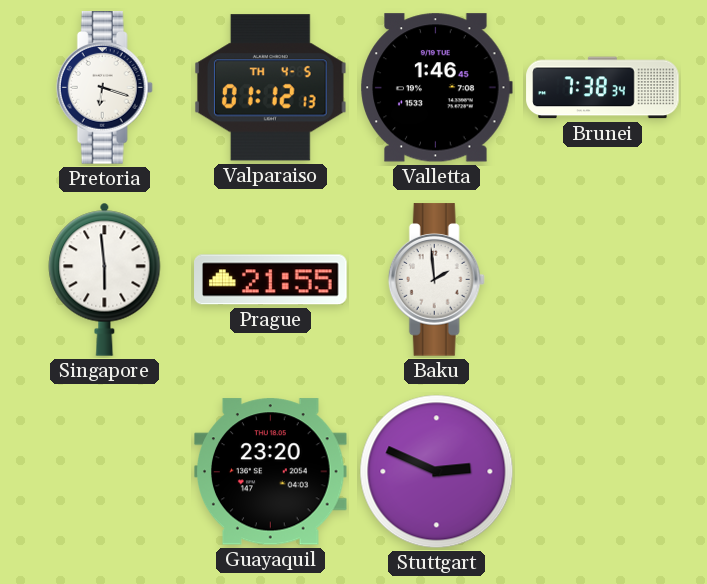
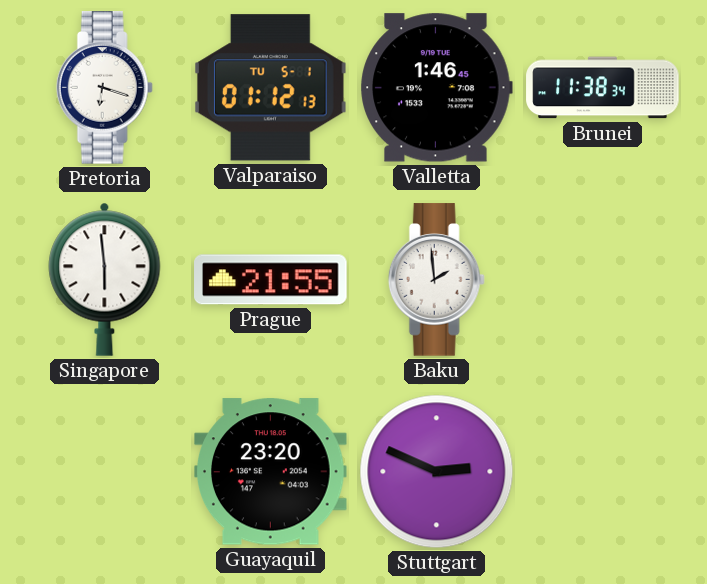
Valparaiso date: TH 4-5 -> TU 5-1
Brunei: 7:38 -> 11:38
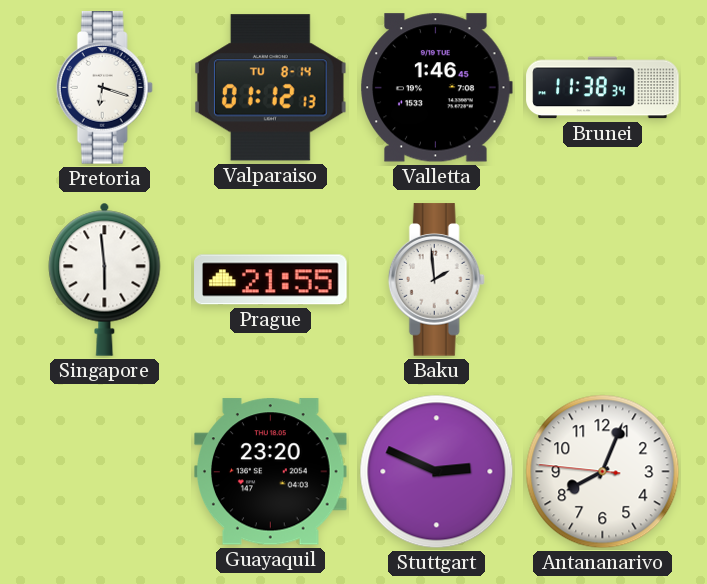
Valparaiso date: TU 5-1 -> TU 8-14
Antananarivo: none -> 8:03
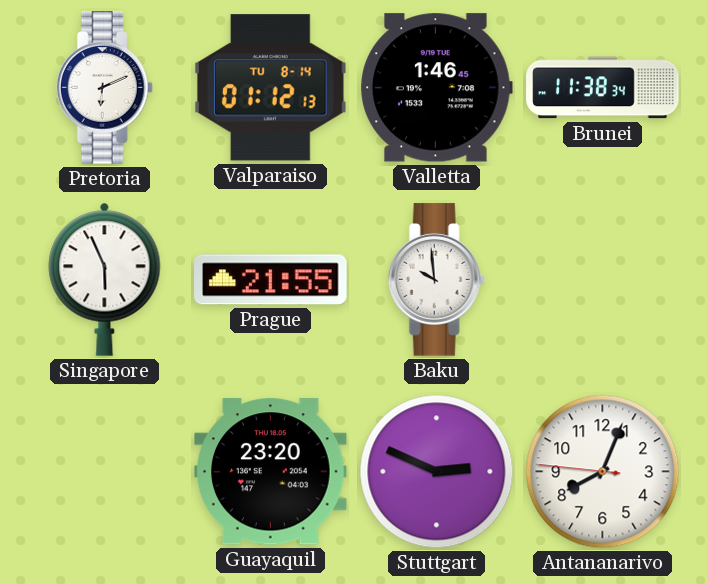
Pretoria: 6:18 -> 6:11
Singapore: 5:59 -> 5:56
Baku: 1:59 -> 9:59
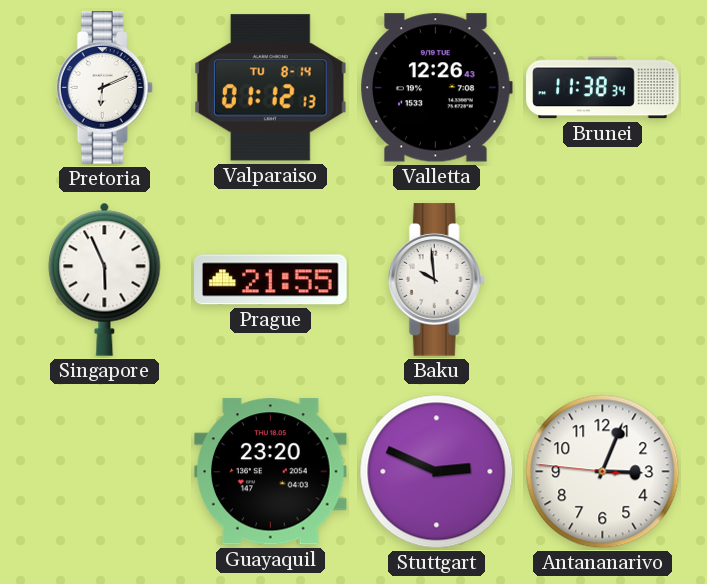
Valletta: 1:46 -> 12:26
Antananarivo: 8:03 -> 3:03
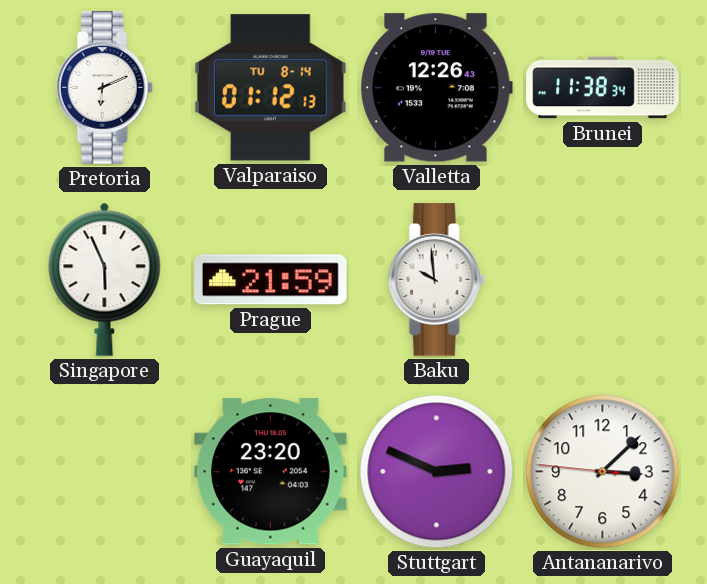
Prague: 21:55 -> 21:59
Antananarivo: 3:03 -> 3:07
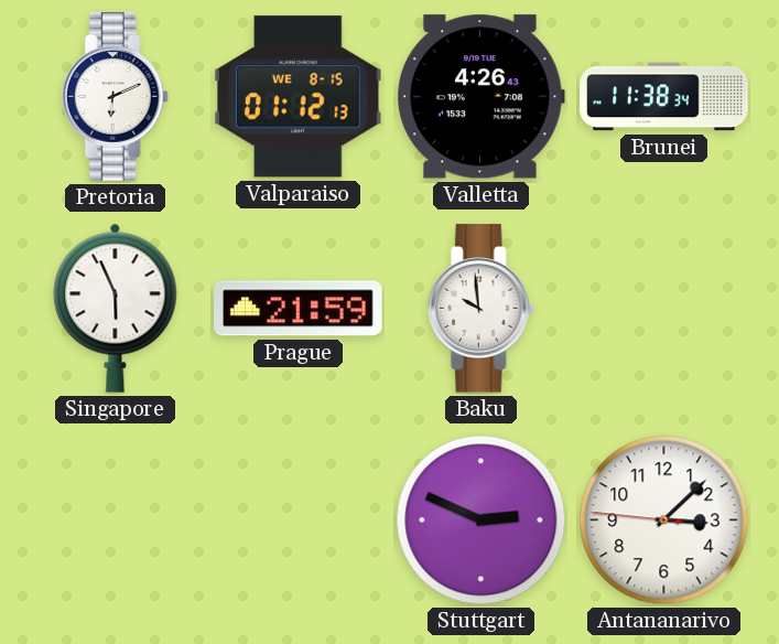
Valparaiso date: TU 8-14 -> WE 8-15
Valletta: 12:26 -> 4:26
Guayaquil: 23:20 -> none
